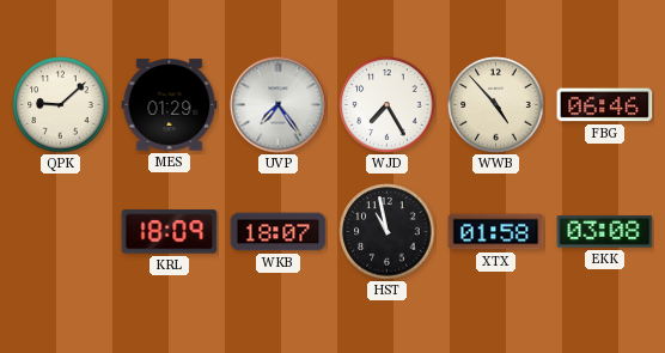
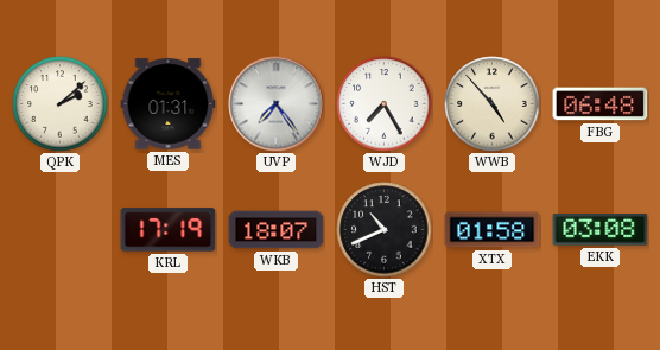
QPK: 9:08 -> 2:08
MES: 01:29 -> 01:31
FBG: 06:46 -> 06:48
KRL: 18:09 -> 17:19
HST: 10:58 -> 10:41
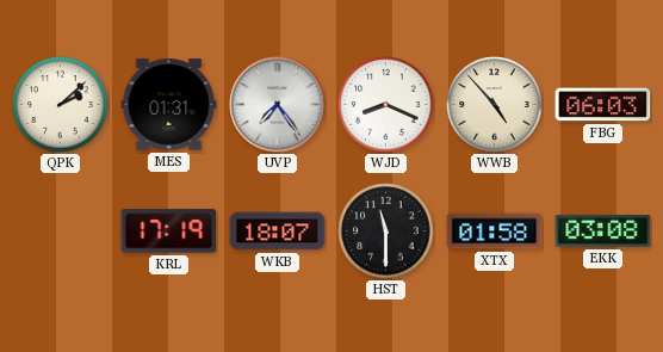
WJD: 7:25 -> 8:19
FBG: 06:48 -> 06:03
HST: 10:41 -> 11:30
